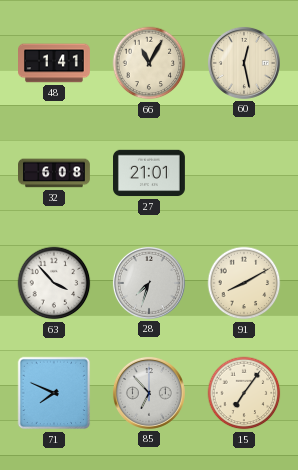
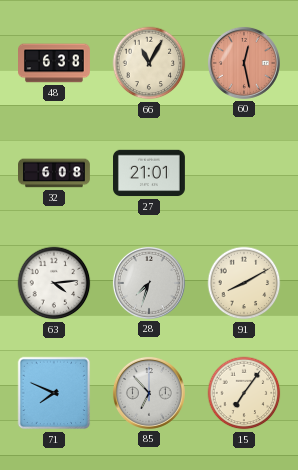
48: 1:41 -> 6:38
60 dial: cream -> salmon
63: 3:53 -> 4:14
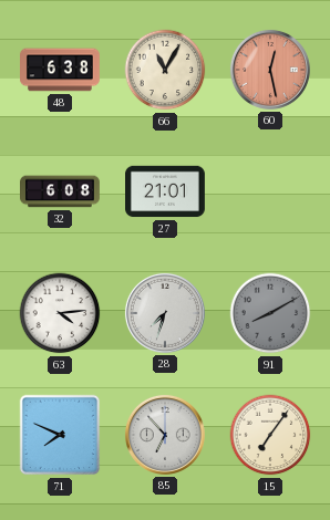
91 dial: cream -> grey
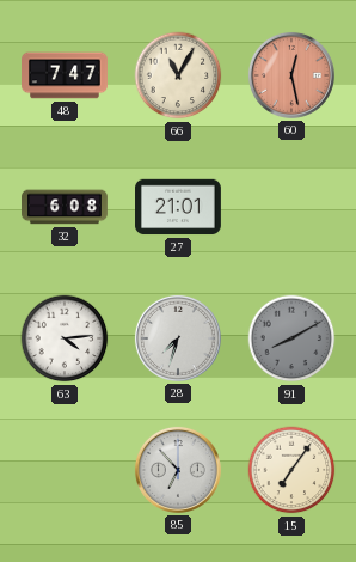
48: 6:38 -> 7:47
71: 7:49 -> none
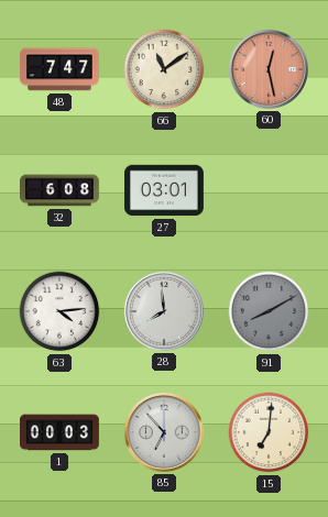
66: 11:05 -> 11:09
27: 21:01 -> 03:01
28: 7:33 -> 7:59
1: none -> 00:03
15: 7:06 -> 7:01
